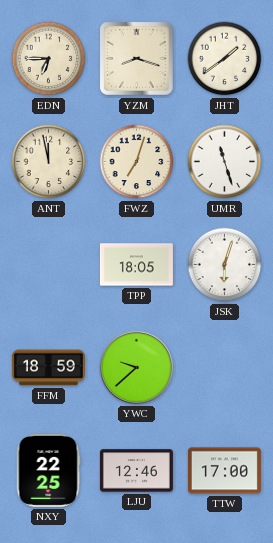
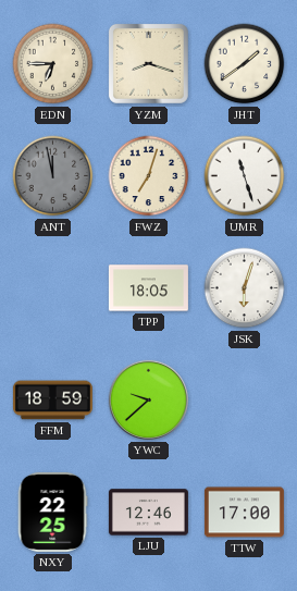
ANT dial: cream -> grey
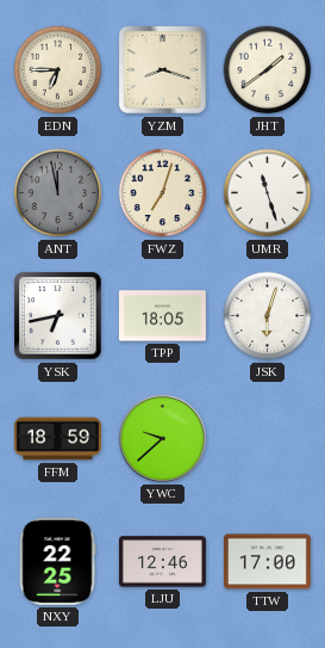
YSK: none -> 6:43
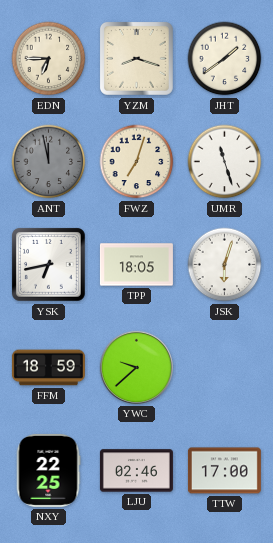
LJU: 12:46 -> 02:46
